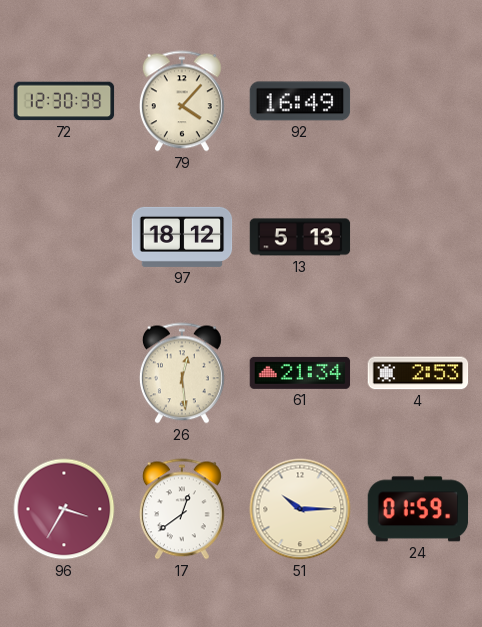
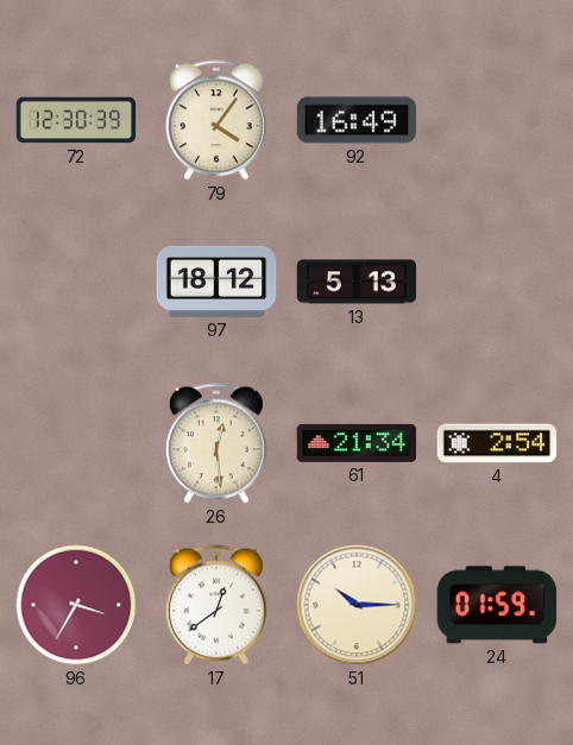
79: 4:07 -> 4:06
4: 2:53 -> 2:54
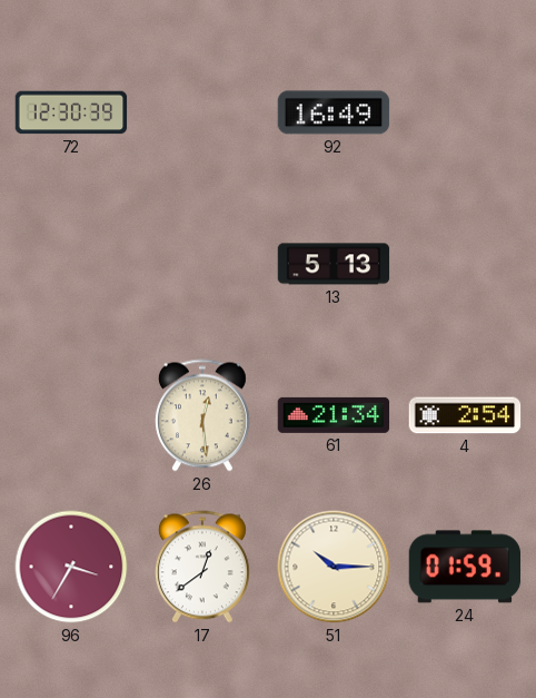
79: 4:06 -> none
97: 18:12 -> none
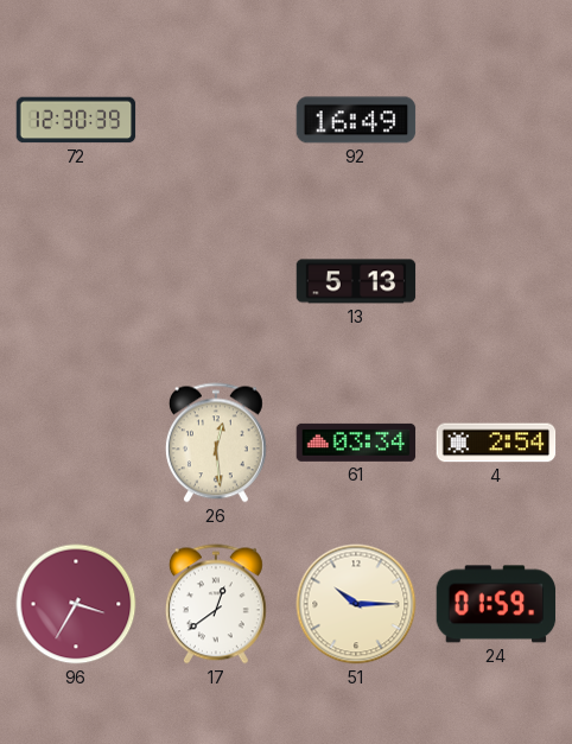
61: 21:34 -> 03:34
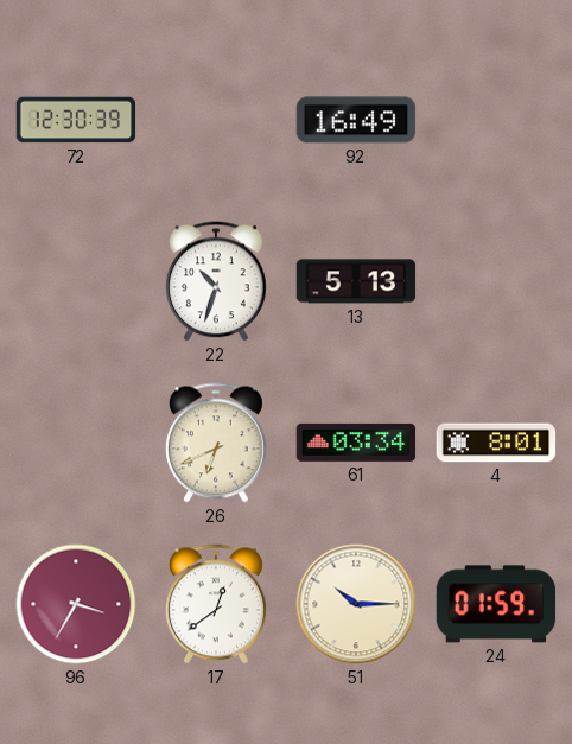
22: none -> 10:33
26: 12:29 -> 6:41
4: 2:54 -> 8:01
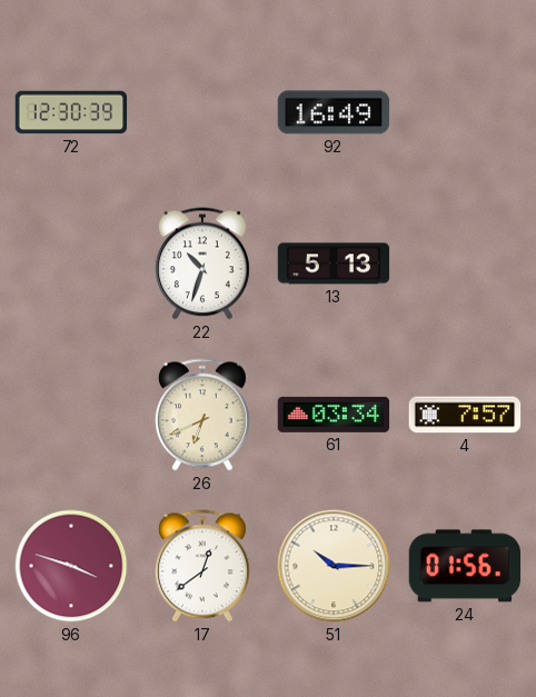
4: 8:01 -> 7:57
96: 3:35 -> 3:48
24: 01:59 -> 01:56
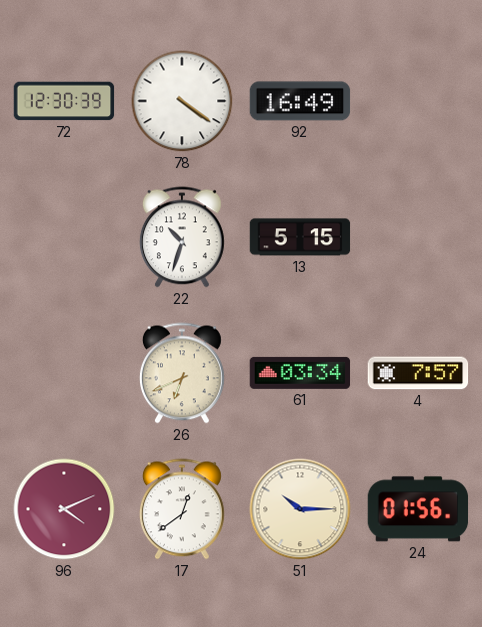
78: none -> 4:21
13: 5:13 -> 5:15
96: 3:48 -> 4:11
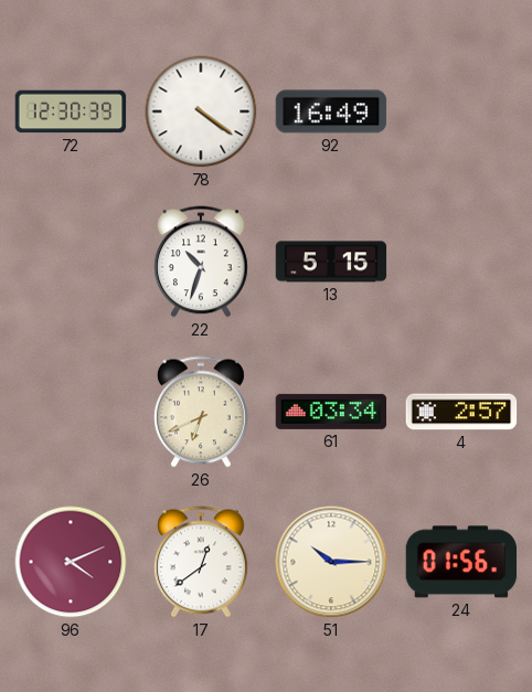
4: 7:57 -> 2:57
